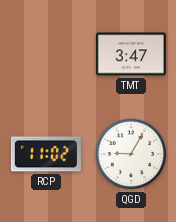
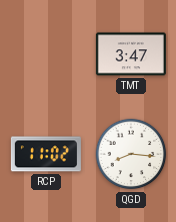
QGD: 9:05 -> 8:16
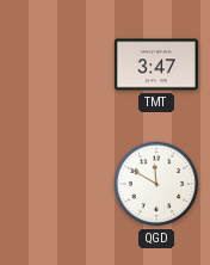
RCP: 11:02 -> none
QGD: 8:16 -> 11:50
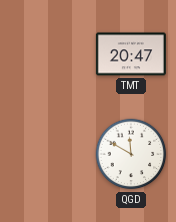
TMT: 3:47 -> 20:47
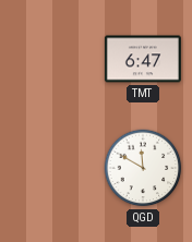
TMT: 20:47 -> 6:47
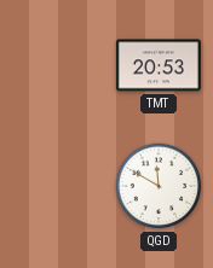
TMT: 6:47 -> 20:53
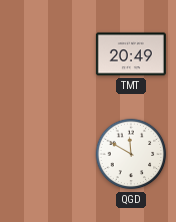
TMT: 20:53 -> 20:49
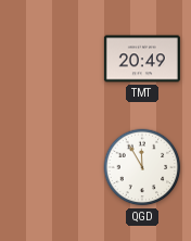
QGD: 11:50 -> 11:55
